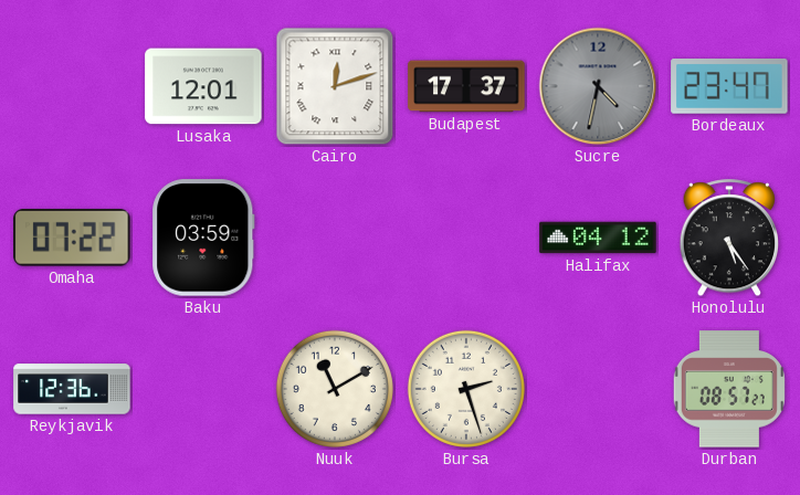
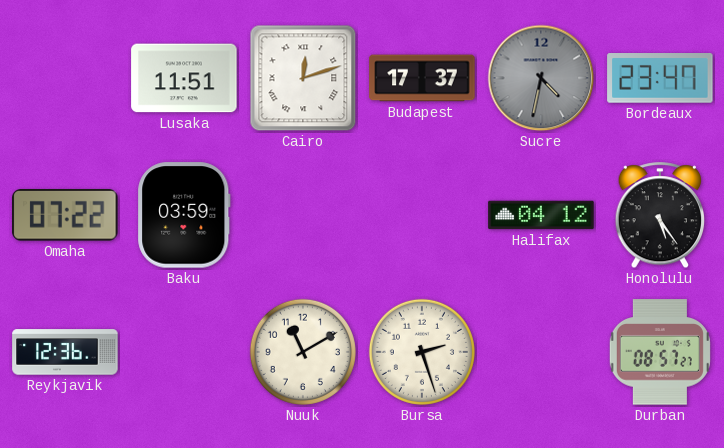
Lusaka: 12:01 -> 11:51
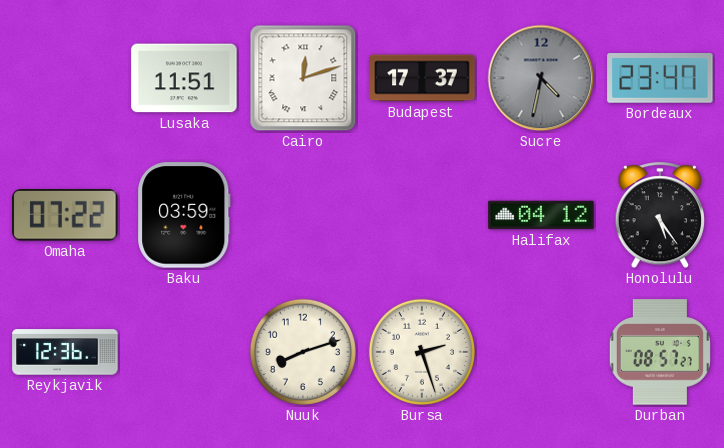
Nuuk: 11:10 -> 8:12
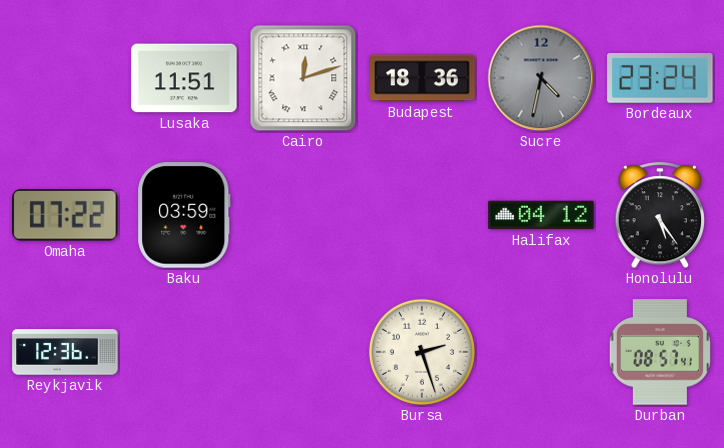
Budapest: 17:37 -> 18:36
Bordeaux: 23:47 -> 23:24
Nuuk: 8:12 -> none
Durban: 08:57:27 -> 08:57:41
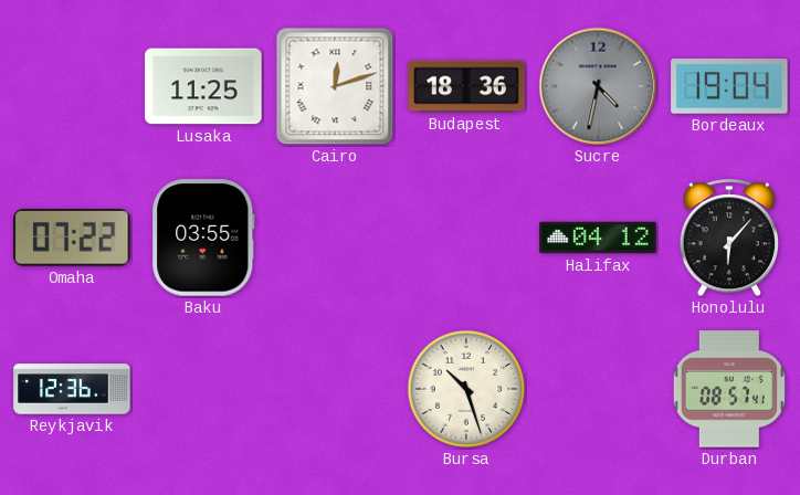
Lusaka: 11:51 -> 11:25
Bordeaux: 23:24 -> 19:04
Baku: 03:59 -> 03:55
Honolulu: 5:24 -> 6:07
Bursa: 2:27 -> 10:27
